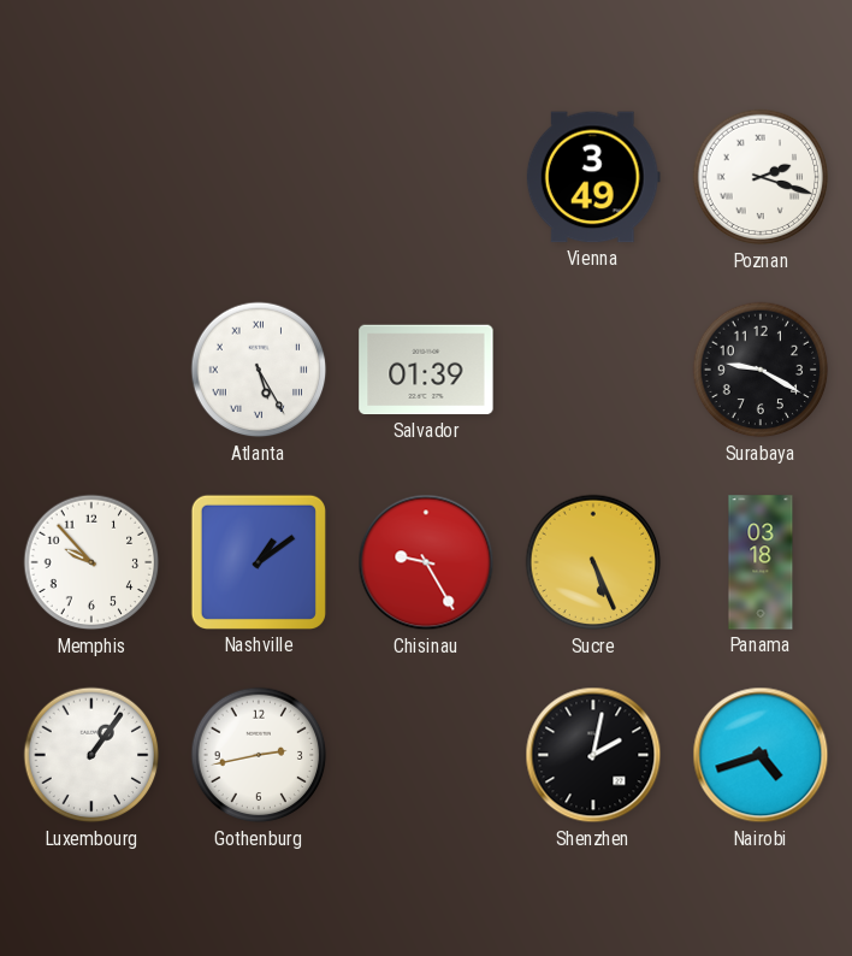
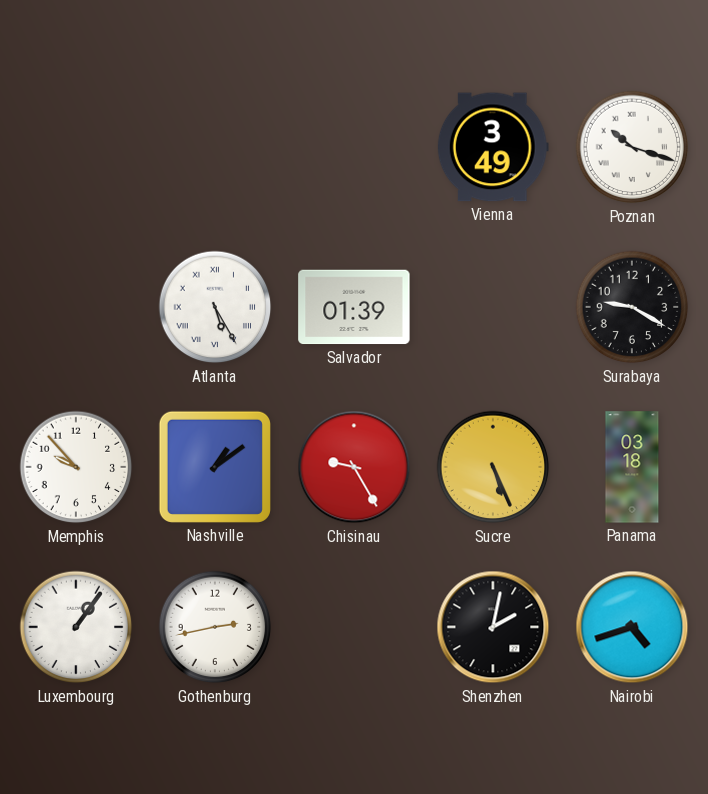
Poznan: 2:18 -> 10:18
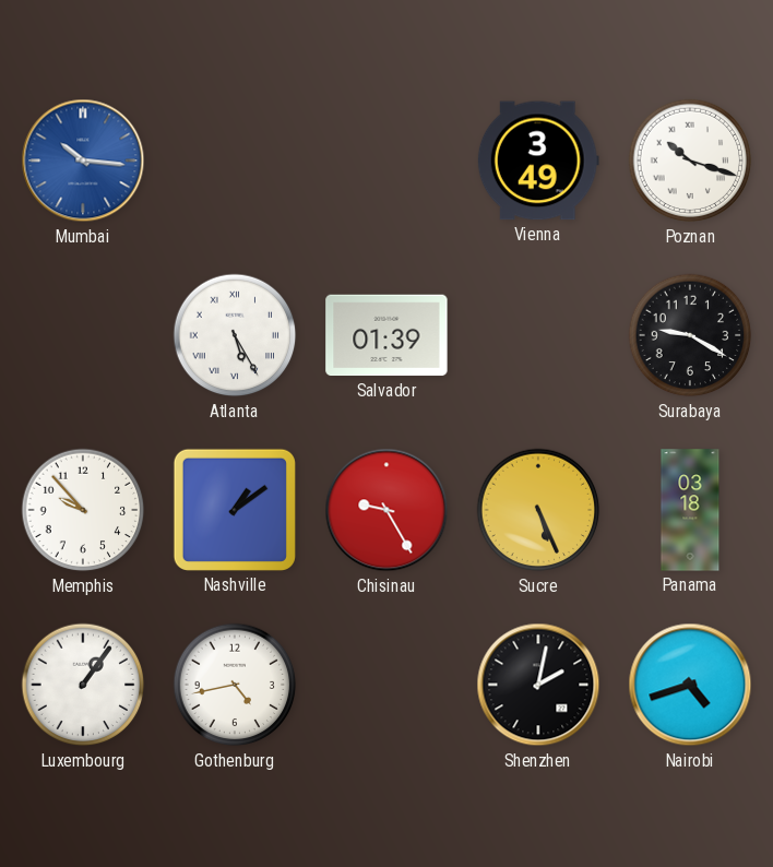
Mumbai: none -> 10:16
Gothenburg: 2:43 -> 4:43
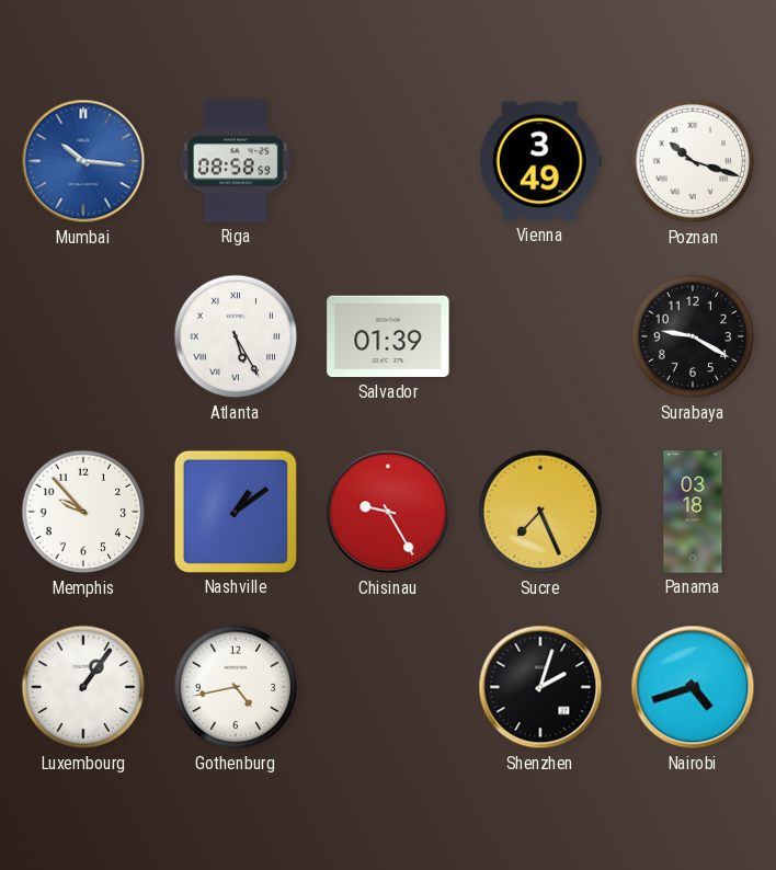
Riga: none -> 08:58
Sucre: 5:26 -> 7:26
Shenzhen: 2:02 -> 2:03
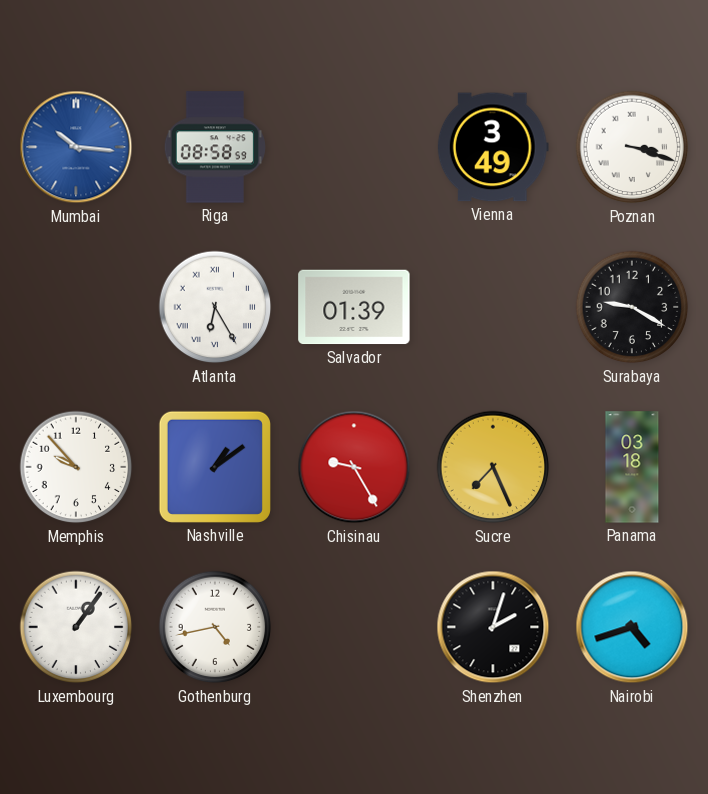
Poznan: 10:18 -> 3:18
Atlanta: 5:25 -> 6:25
